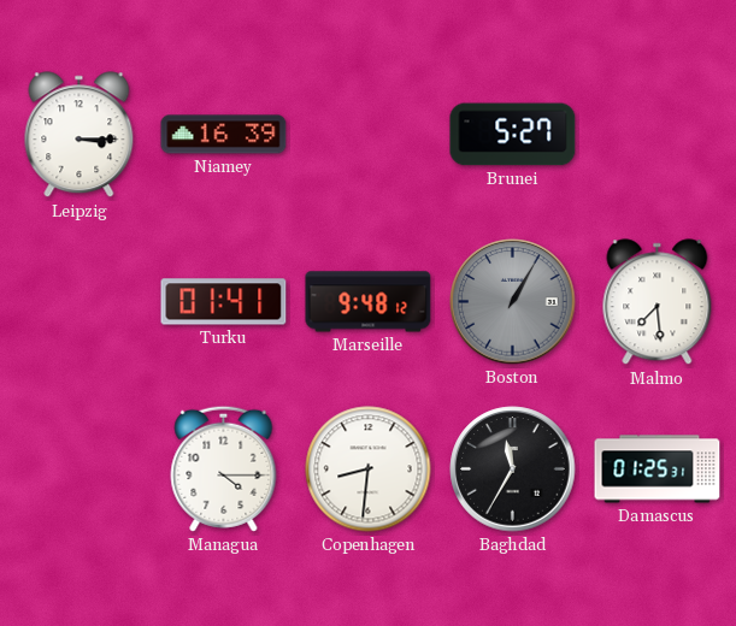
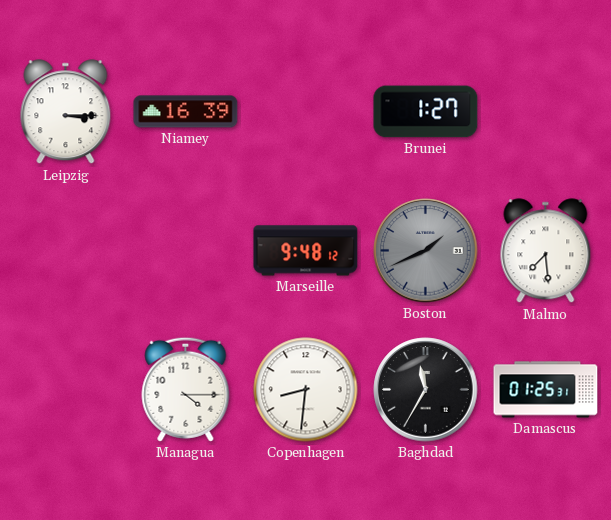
Brunei: 5:27 -> 1:27
Turku: 01:41 -> none
Boston: 1:05 -> 1:41
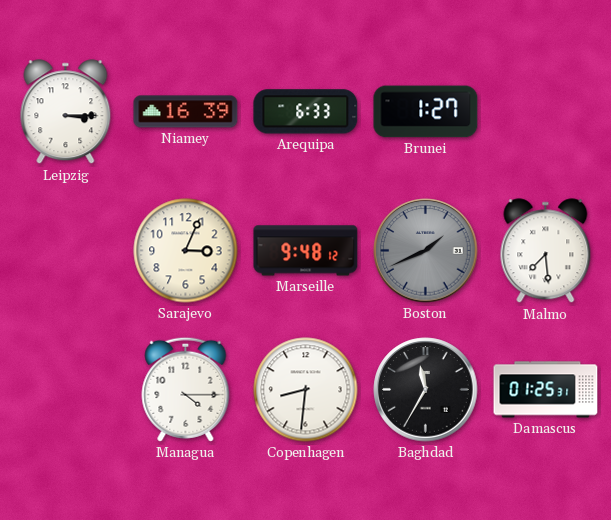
Arequipa: none -> 6:33
Sarajevo: none -> 3:04
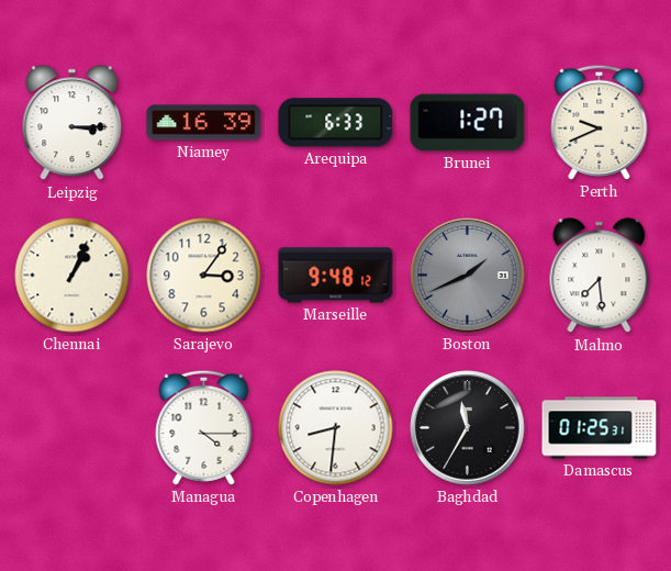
Perth: none -> 9:41
Chennai: none -> 1:04
Sarajevo: 3:04 -> 3:06
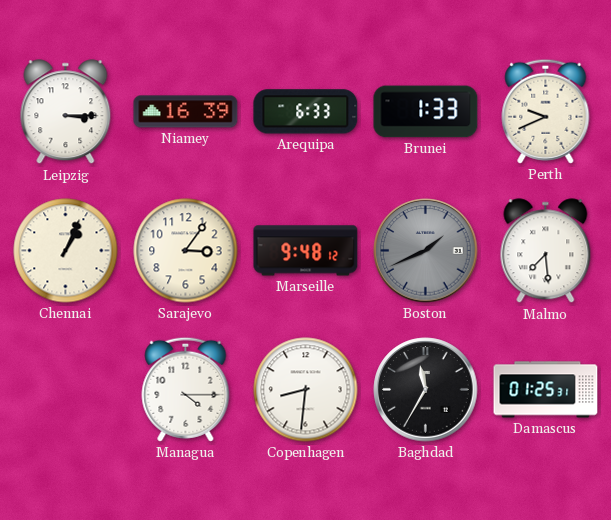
Brunei: 1:27 -> 1:33
